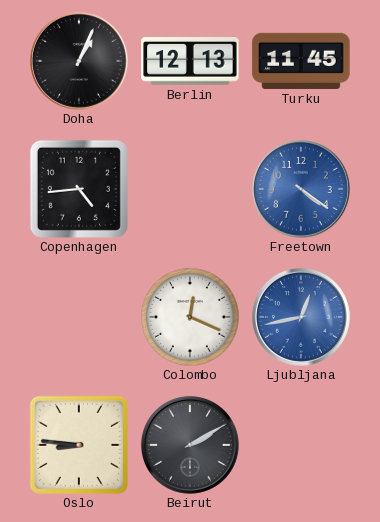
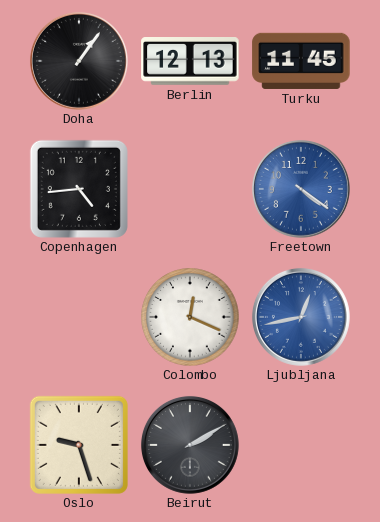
Doha: 1:04 -> 1:06
Oslo: 8:46 -> 9:27
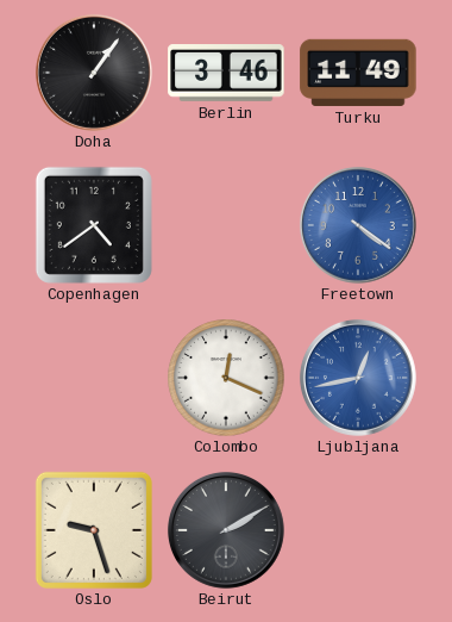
Berlin: 12:13 -> 3:46
Turku: 11:45 -> 11:49
Copenhagen: 4:44 -> 4:39
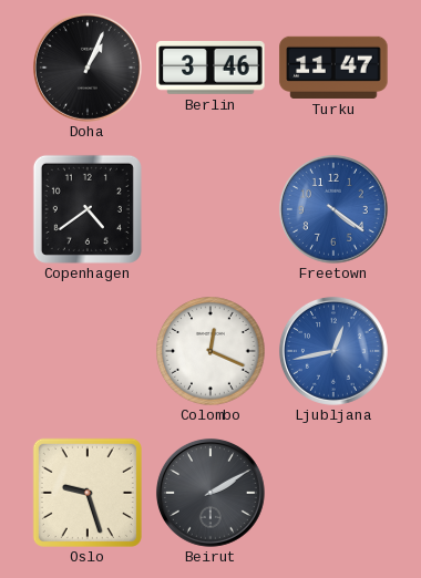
Doha: 1:06 -> 1:04
Turku: 11:49 -> 11:47
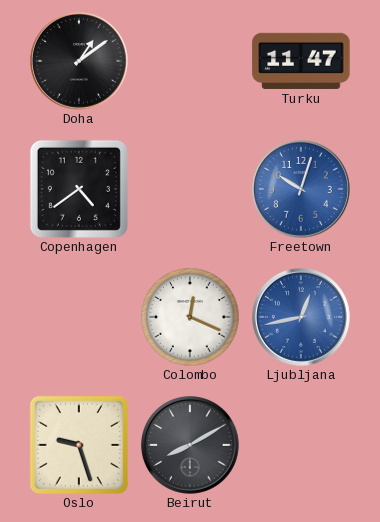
Doha: 1:04 -> 1:09
Berlin: 3:46 -> none
Freetown: 4:21 -> 10:03
Beirut: 2:10 -> 8:10
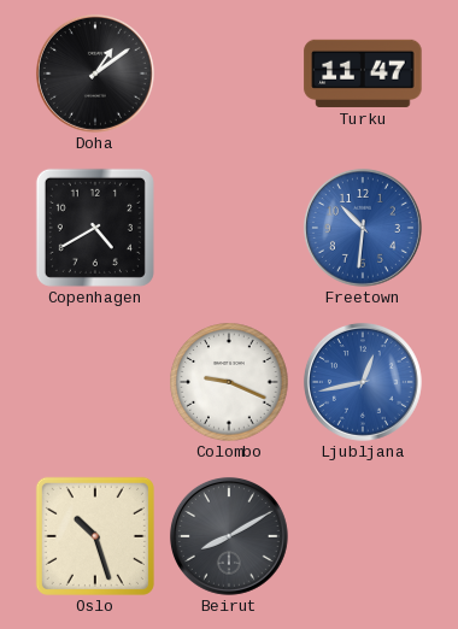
Copenhagen: 4:39 -> 4:40
Freetown: 10:03 -> 10:31
Colombo: 12:19 -> 9:19
Oslo: 9:27 -> 10:27
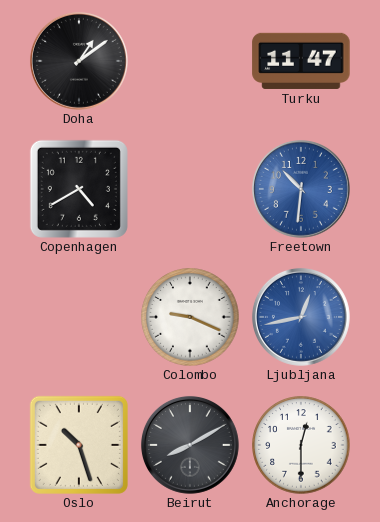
Anchorage: none -> 12:30
